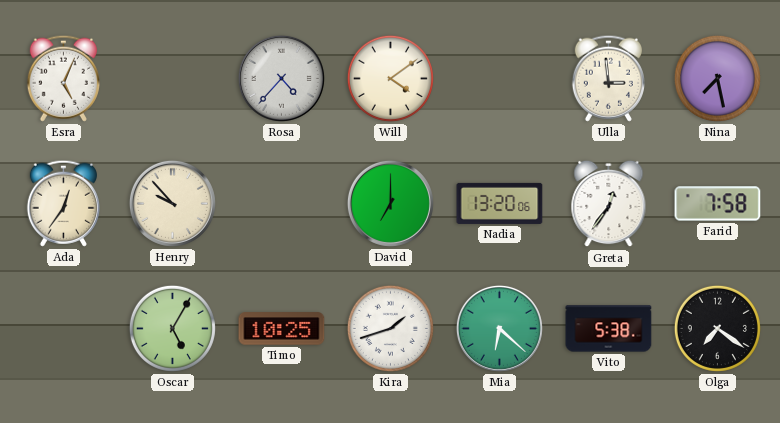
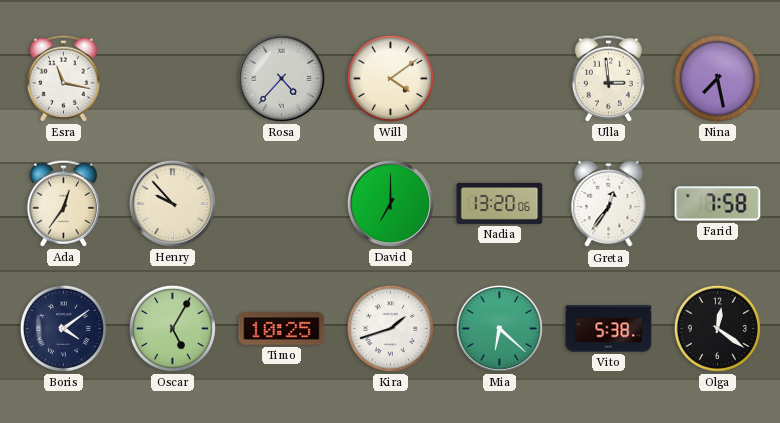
Esra: 5:04 -> 11:17
Boris: none -> 4:09
Olga: 7:21 -> 12:21
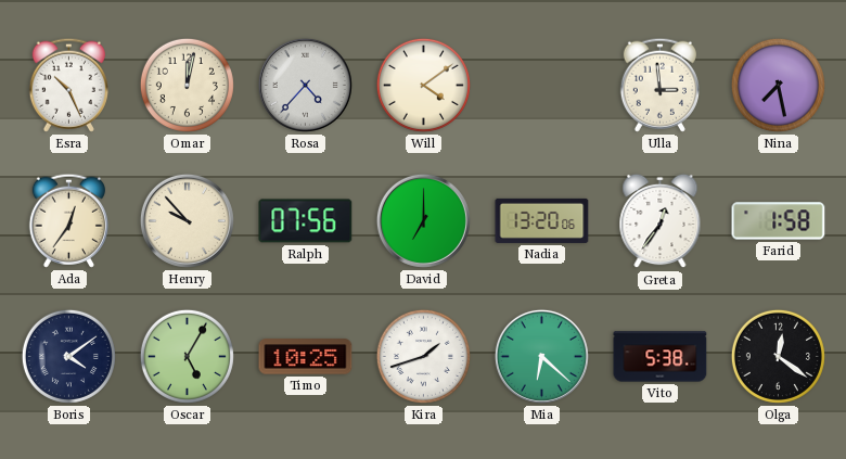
Esra: 11:17 -> 10:26
Omar: none -> 12:02
Ralph: none -> 07:56
Farid: 7:58 -> 1:58
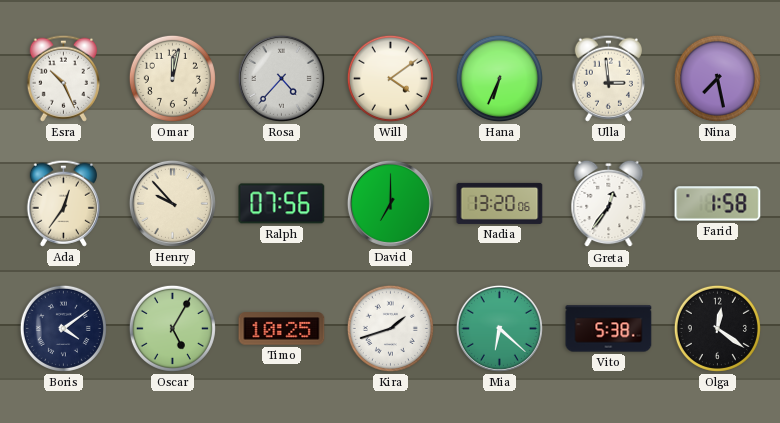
Hana: none -> 6:34
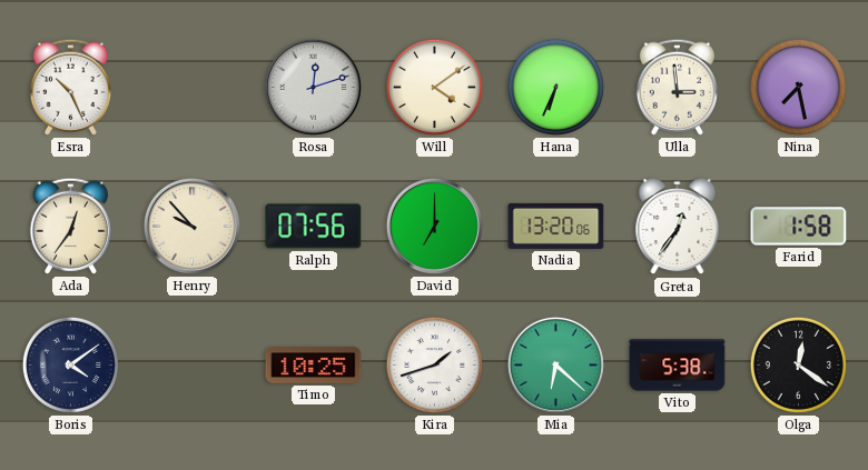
Omar: 12:02 -> none
Rosa: 4:37 -> 12:12
Oscar: 5:05 -> none
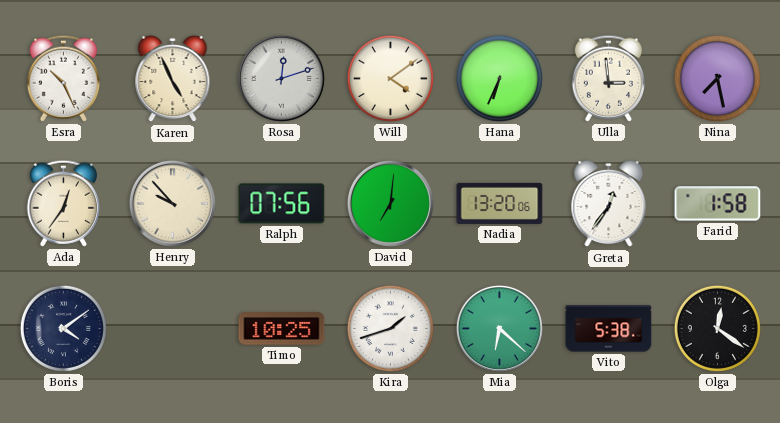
Karen: none -> 4:56
David: 7:00 -> 7:01
